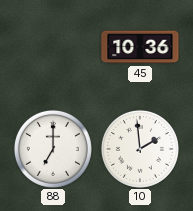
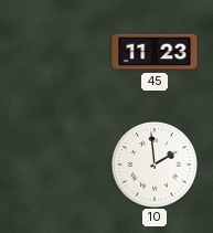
45: 10:36 -> 11:23
88: 7:00 -> none
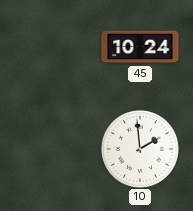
45: 11:23 -> 10:24
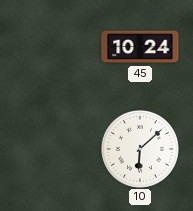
10: 1:59 -> 6:08
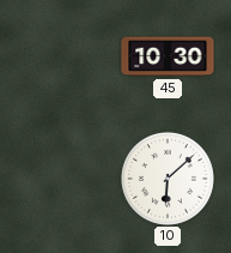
45: 10:24 -> 10:30
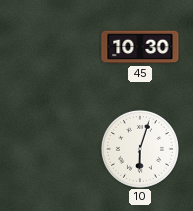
10: 6:08 -> 6:03
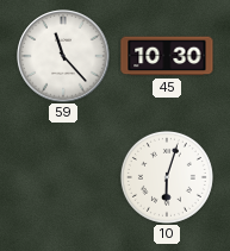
59: none -> 11:23
